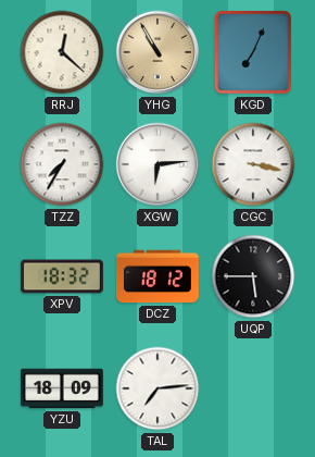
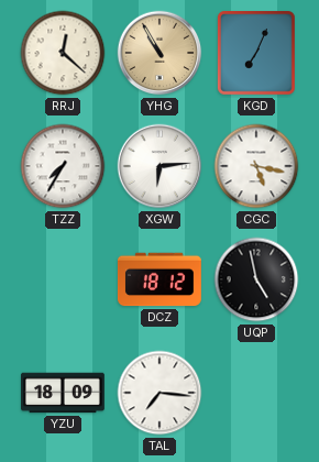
CGC: 3:17 -> 5:17
XPV: 18:32 -> none
UQP: 5:45 -> 4:58
TAL: 7:14 -> 7:16
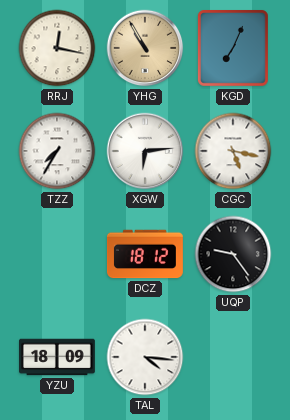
RRJ: 12:22 -> 12:17
UQP: 4:58 -> 9:24
TAL: 7:16 -> 4:16
